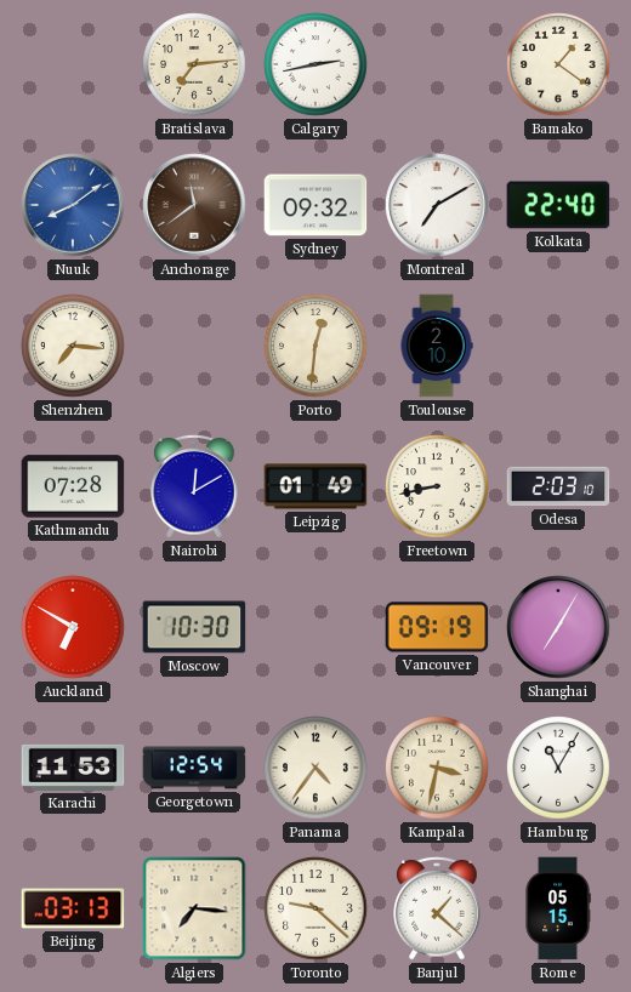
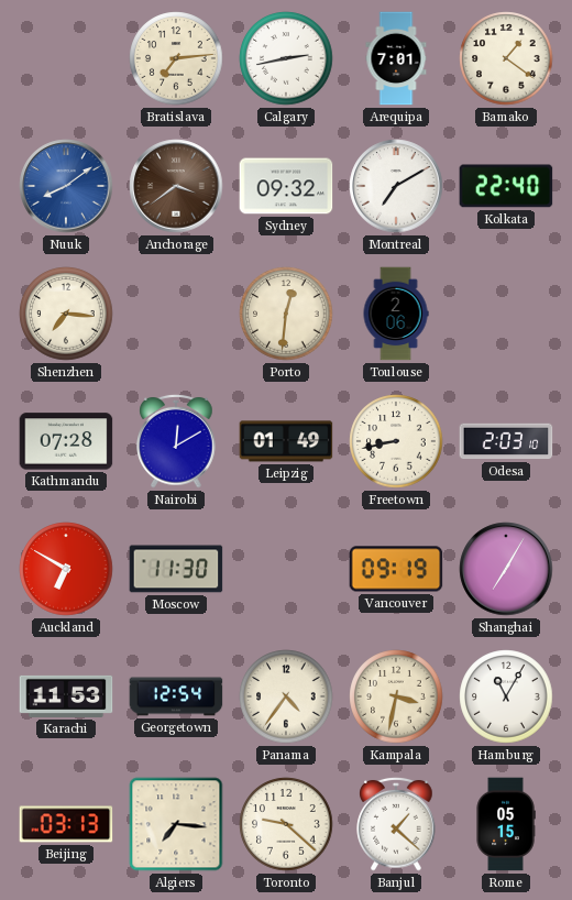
Arequipa: none -> 7:01
Anchorage: 11:39 -> 3:39
Toulouse: 2:10 -> 2:06
Moscow: 10:30 -> 11:30
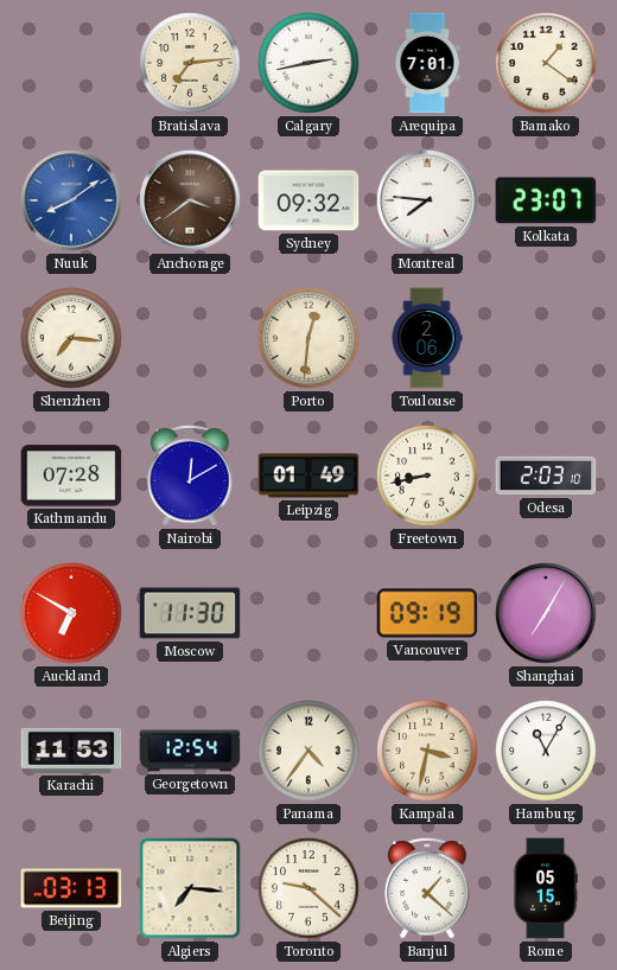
Montreal: 7:10 -> 7:46
Kolkata: 22:40 -> 23:07
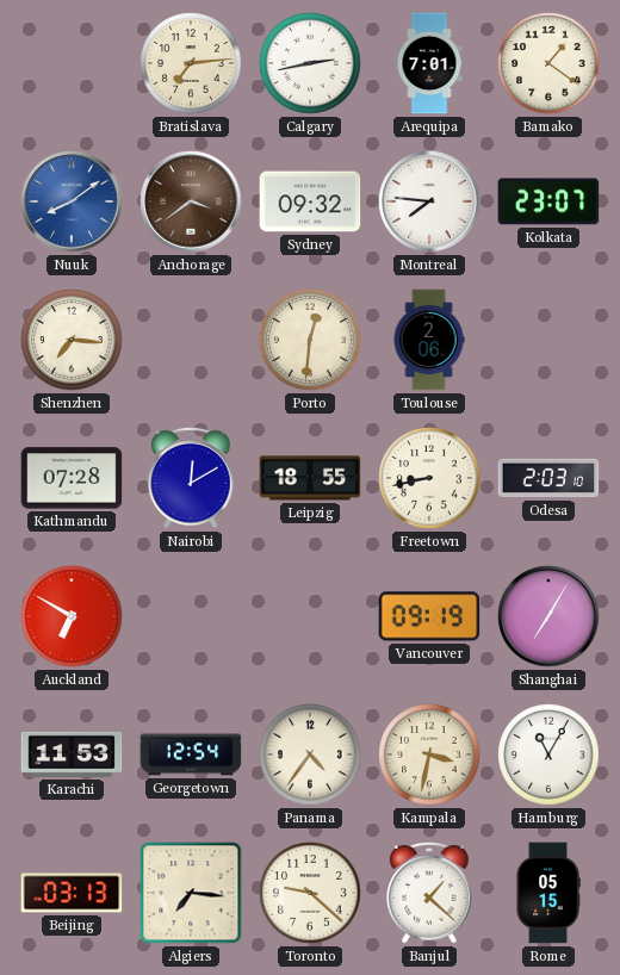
Leipzig: 01:49 -> 18:55
Moscow: 11:30 -> none
